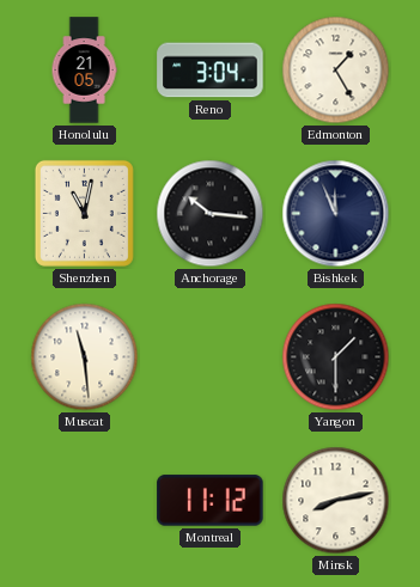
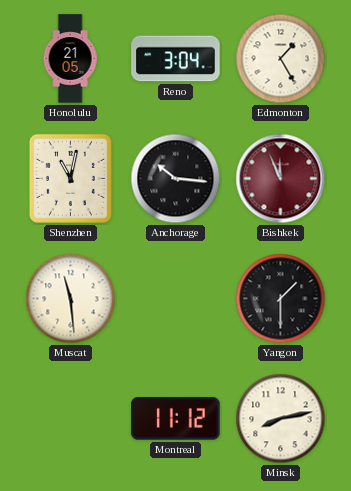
Bishkek dial: navy -> burgundy
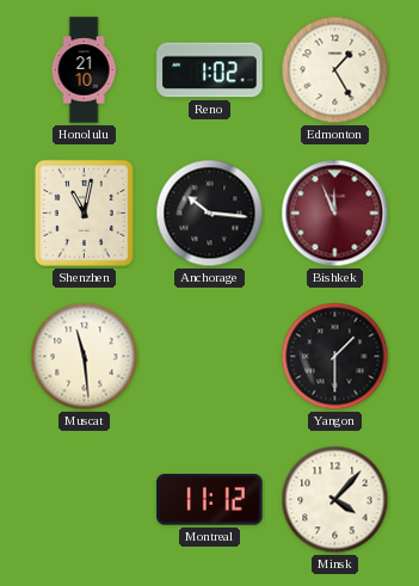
Honolulu: 21:05 -> 21:10
Reno: 3:04 -> 1:02
Minsk: 8:13 -> 4:07
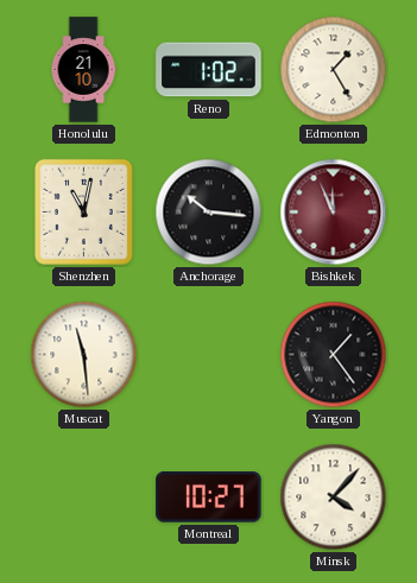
Yangon: 1:30 -> 1:24
Montreal: 11:12 -> 10:27
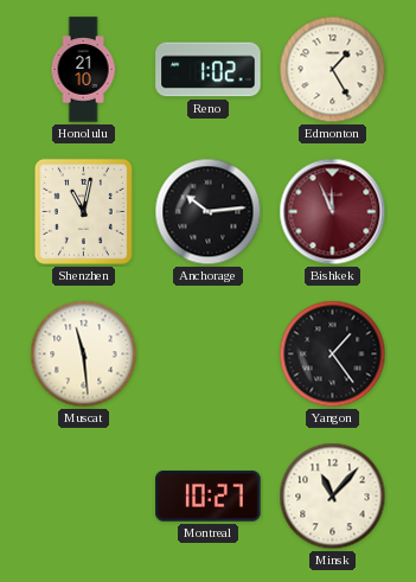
Anchorage: 10:16 -> 10:14
Minsk: 4:07 -> 11:07
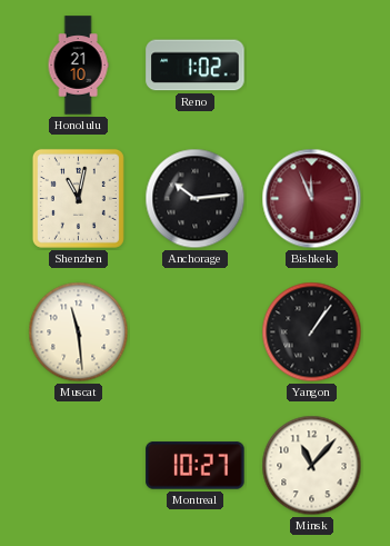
Edmonton: 1:25 -> none
Yangon: 1:24 -> 1:06
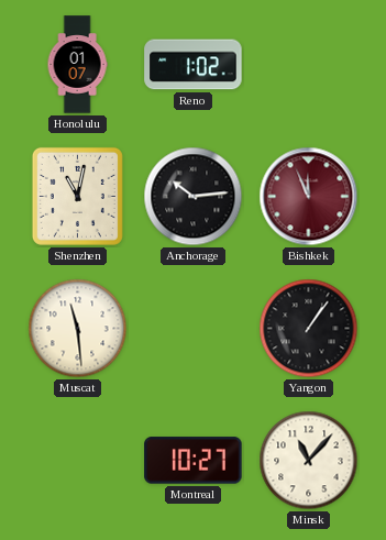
Honolulu: 21:10 -> 01:07
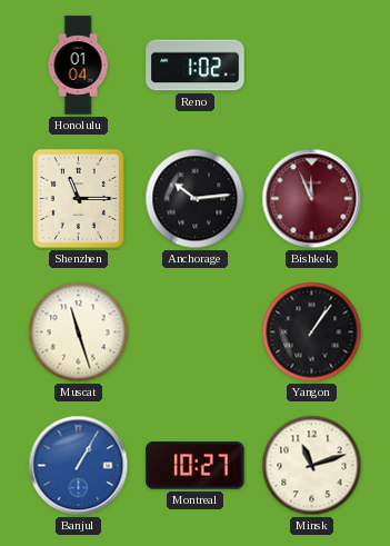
Honolulu: 01:07 -> 01:04
Shenzhen: 11:02 -> 11:15
Muscat: 11:29 -> 11:27
Banjul: none -> 1:05
Minsk: 11:07 -> 11:12
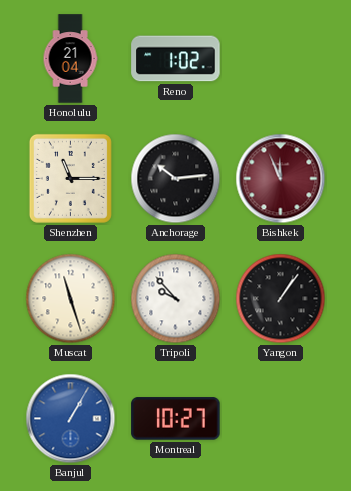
Honolulu: 01:04 -> 21:04
Tripoli: none -> 9:53
Minsk: 11:12 -> none
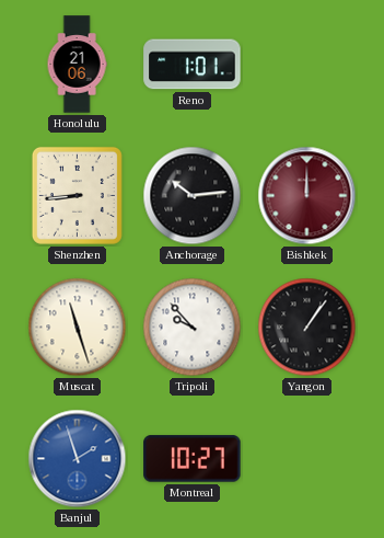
Honolulu: 21:04 -> 21:06
Reno: 1:02 -> 1:01
Shenzhen: 11:15 -> 8:44
Bishkek: 11:56 -> 12:00
Banjul: 1:05 -> 1:57
